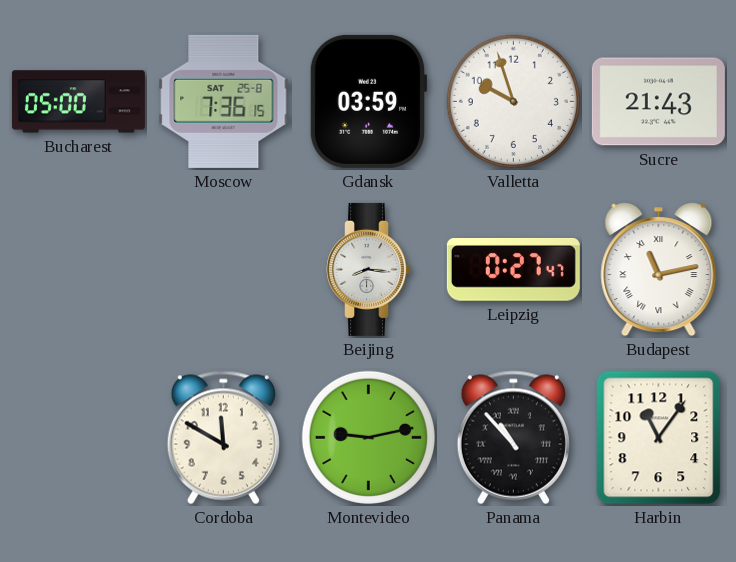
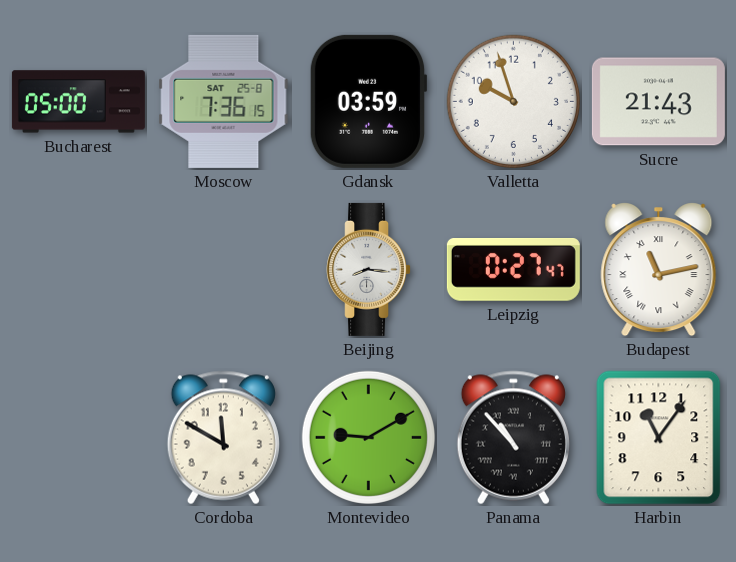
Montevideo: 9:13 -> 9:10
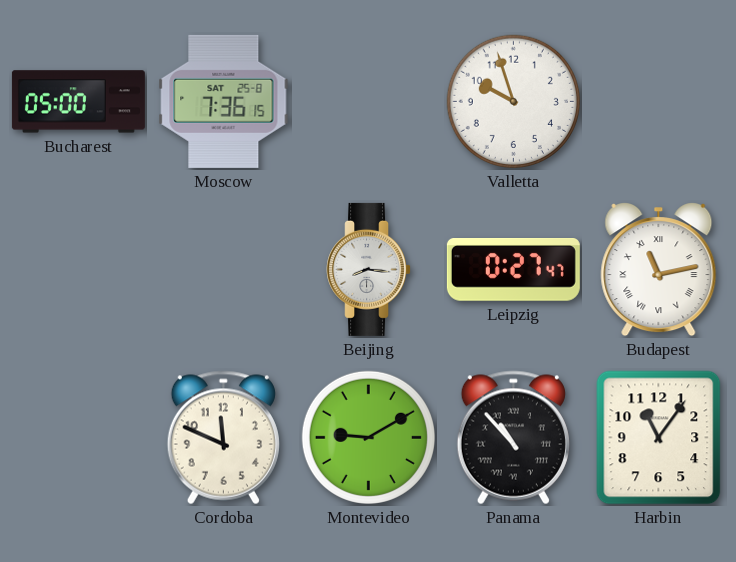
Gdansk: 03:59 -> none
Sucre: 21:43 -> none
Cordoba: 11:50 -> 11:49
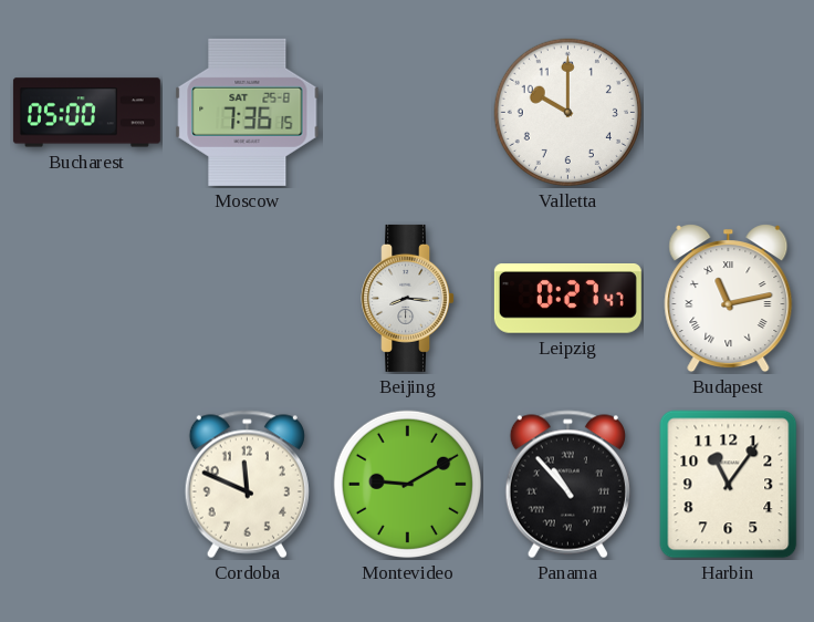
Valletta: 9:57 -> 10:00
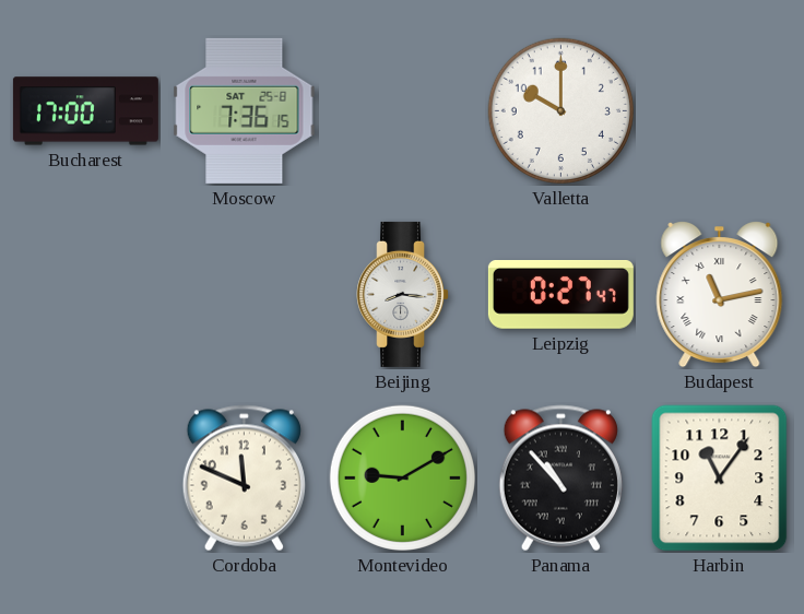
Bucharest: 05:00 -> 17:00
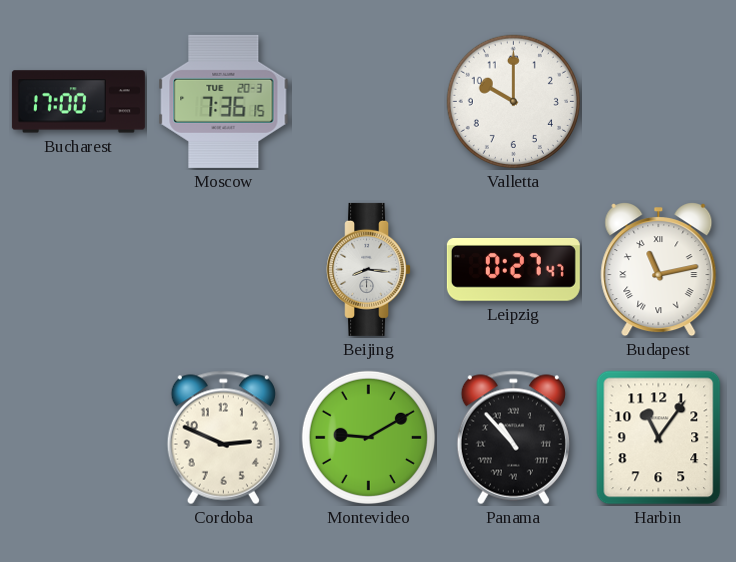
Moscow date: SAT 25-8 -> TUE 20-3
Cordoba: 11:49 -> 2:49
